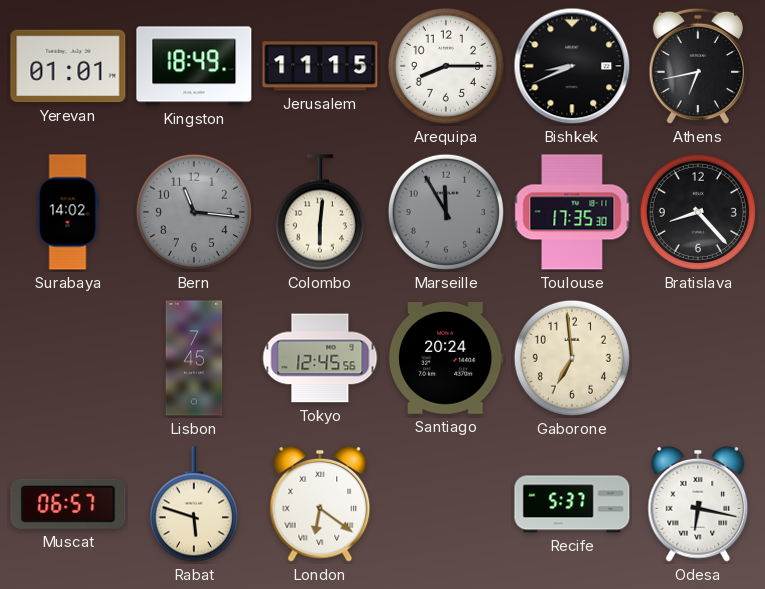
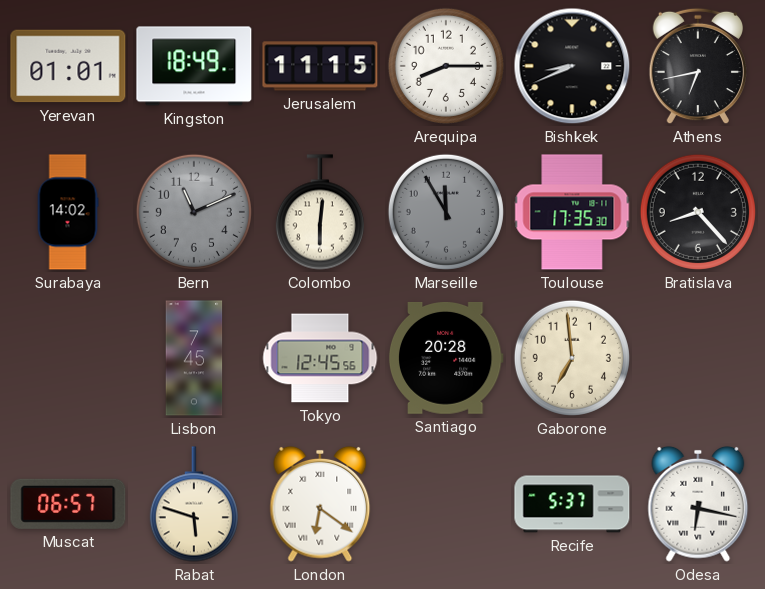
Bern: 11:16 -> 11:11
Santiago: 20:24 -> 20:28
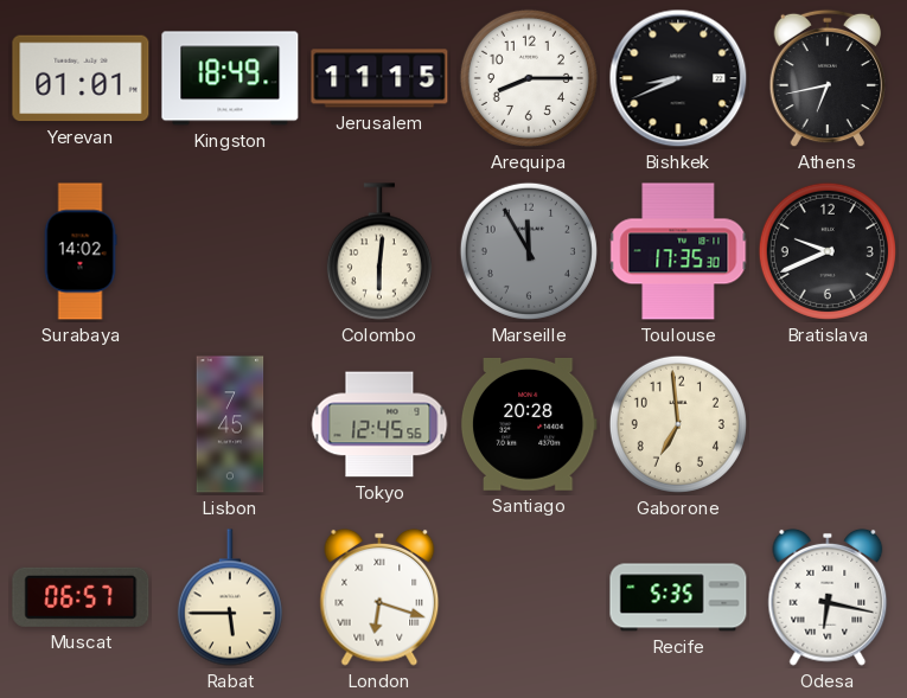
Bern: 11:11 -> none
Bratislava: 8:23 -> 9:41
Rabat: 5:48 -> 5:45
London: 6:21 -> 6:18
Recife: 5:37 -> 5:35
